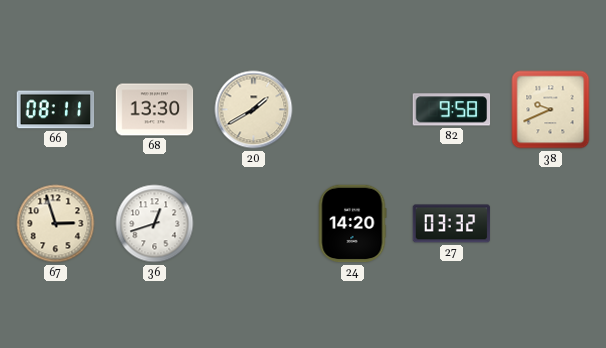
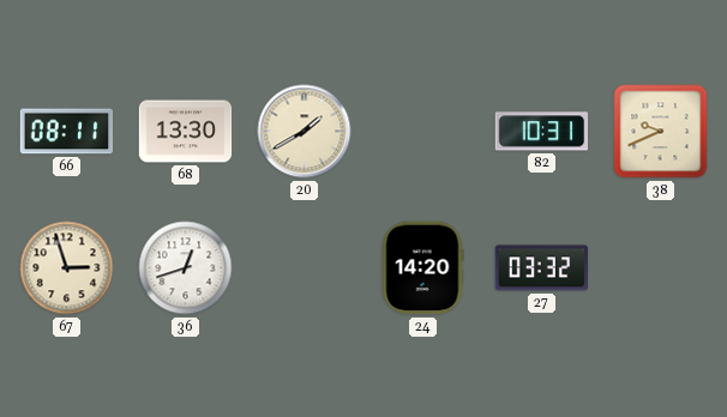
82: 9:58 -> 10:31
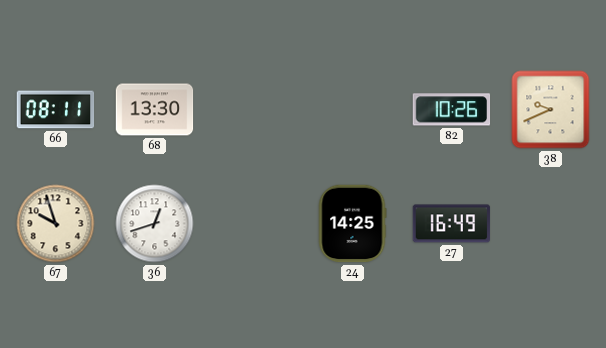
20: 1:40 -> none
82: 10:31 -> 10:26
67: 2:57 -> 9:57
24: 14:20 -> 14:25
27: 03:32 -> 16:49
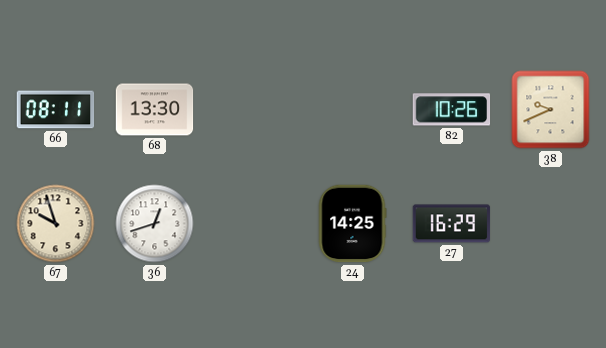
27: 16:49 -> 16:29
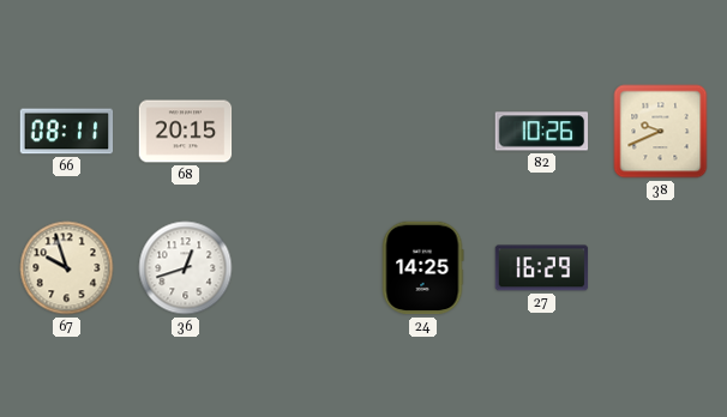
68: 13:30 -> 20:15
